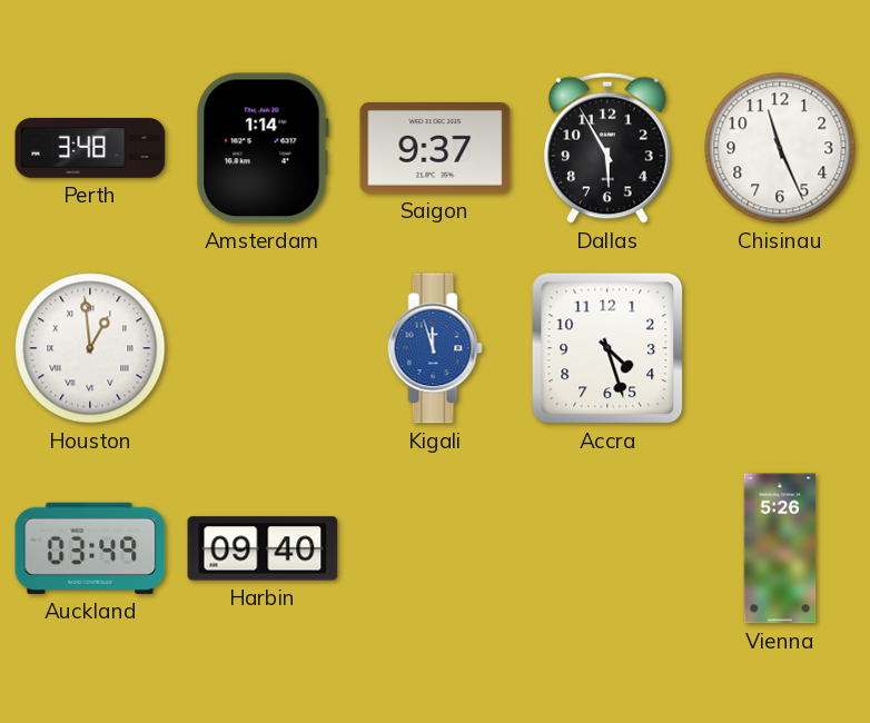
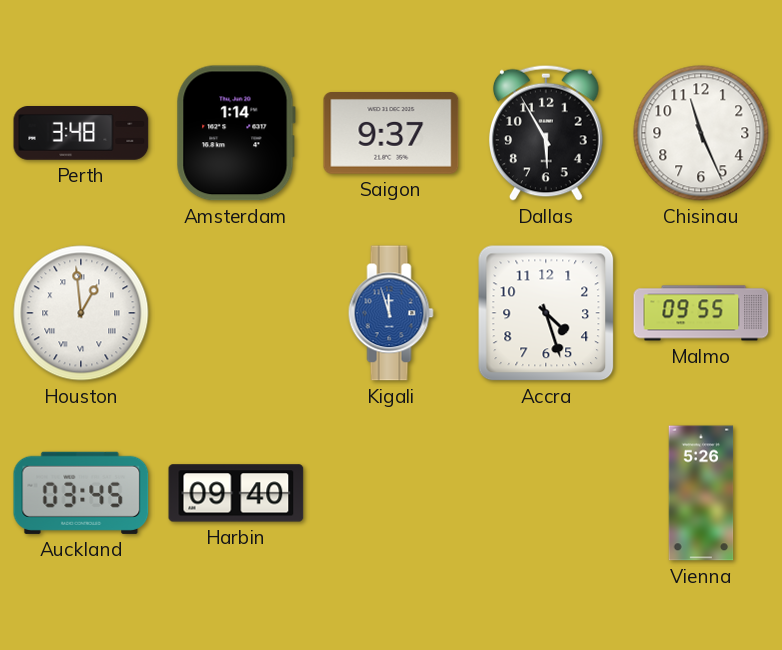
Malmo: none -> 09:55
Auckland: 03:49 -> 03:45
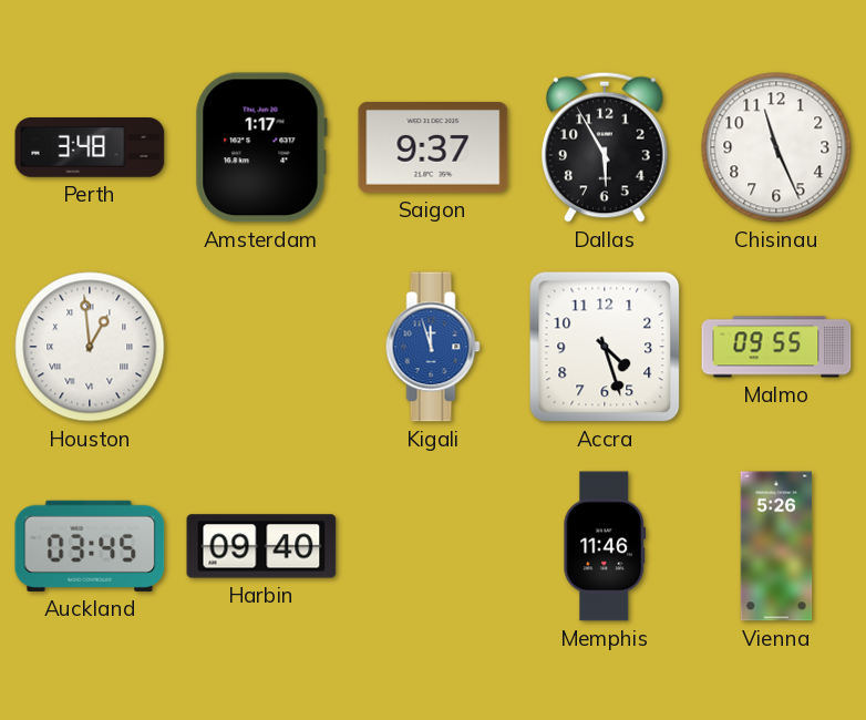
Amsterdam: 1:14 -> 1:17
Memphis: none -> 11:46
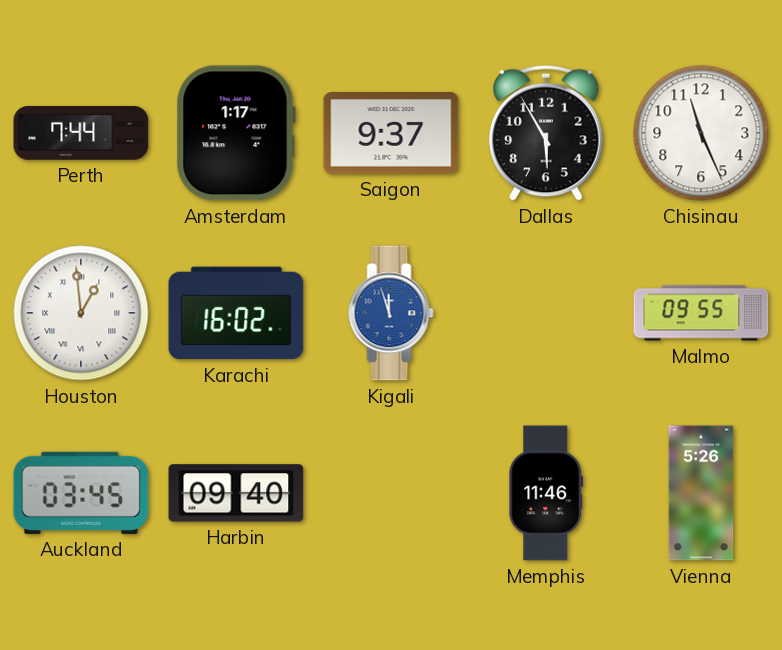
Perth: 3:48 -> 7:44
Karachi: none -> 16:02
Accra: 4:27 -> none
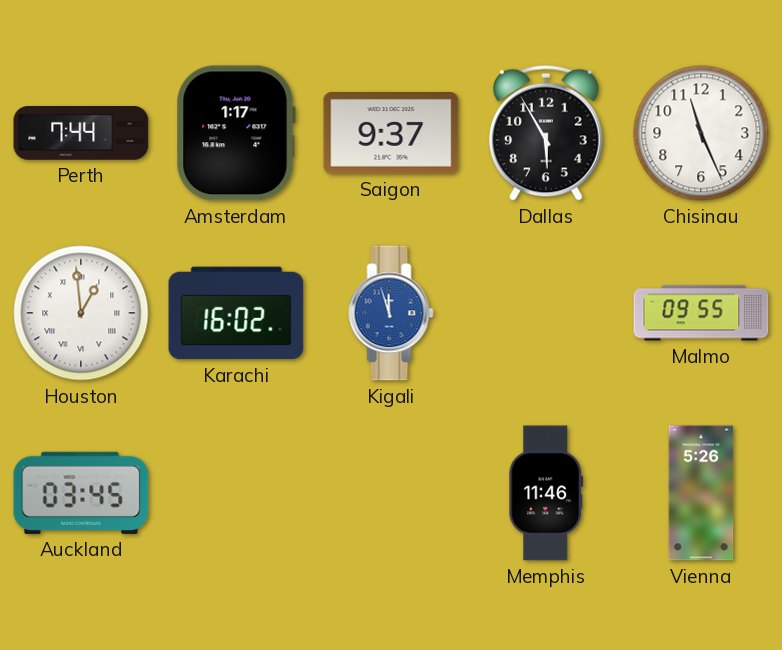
Harbin: 09:40 -> none
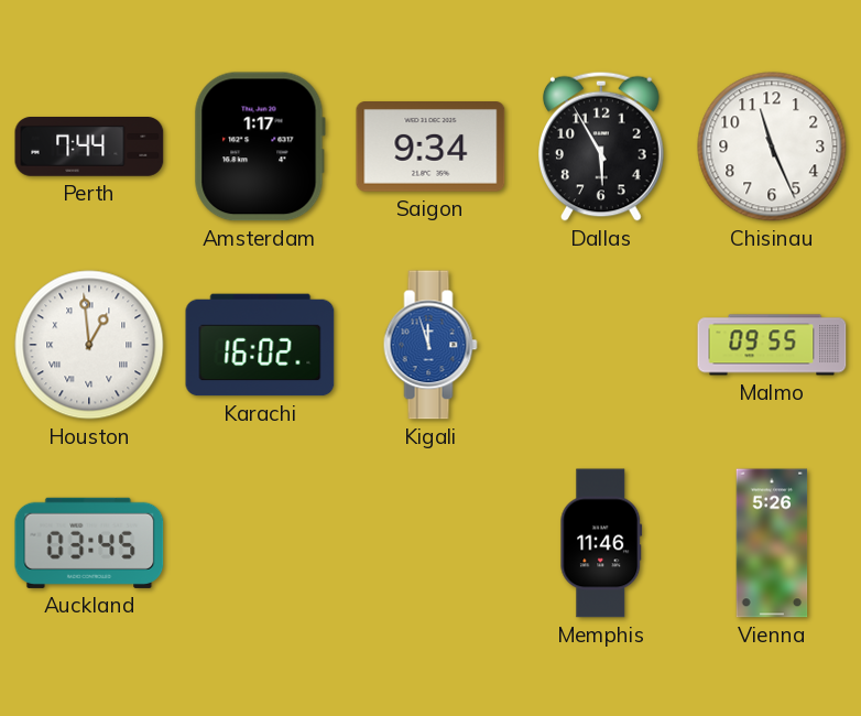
Saigon: 9:37 -> 9:34
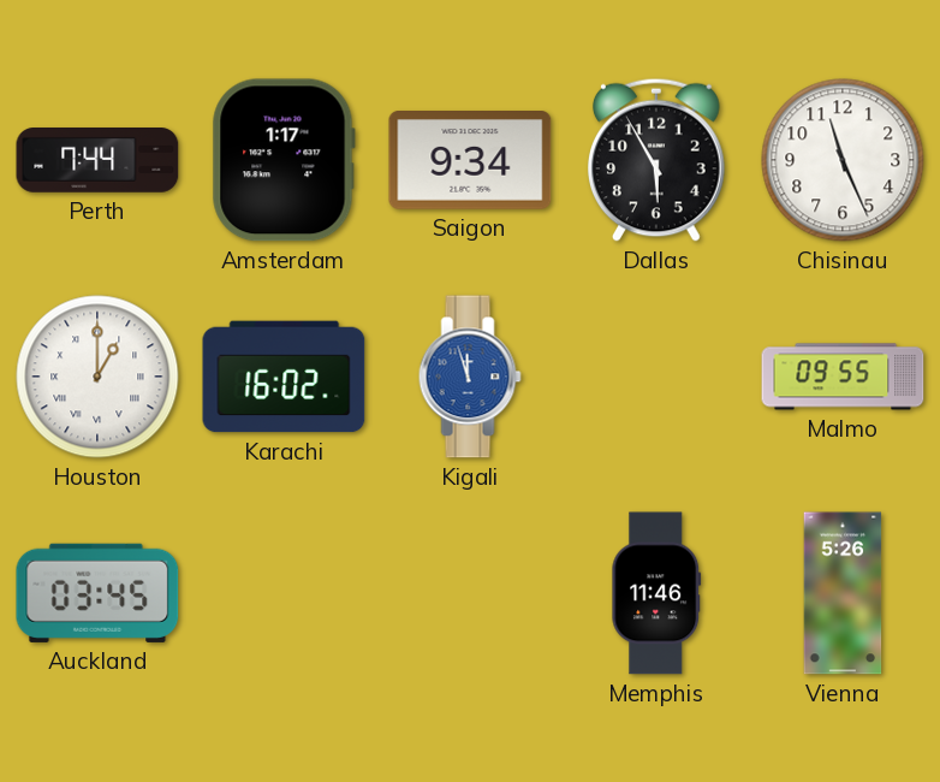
Houston: 12:59 -> 1:00
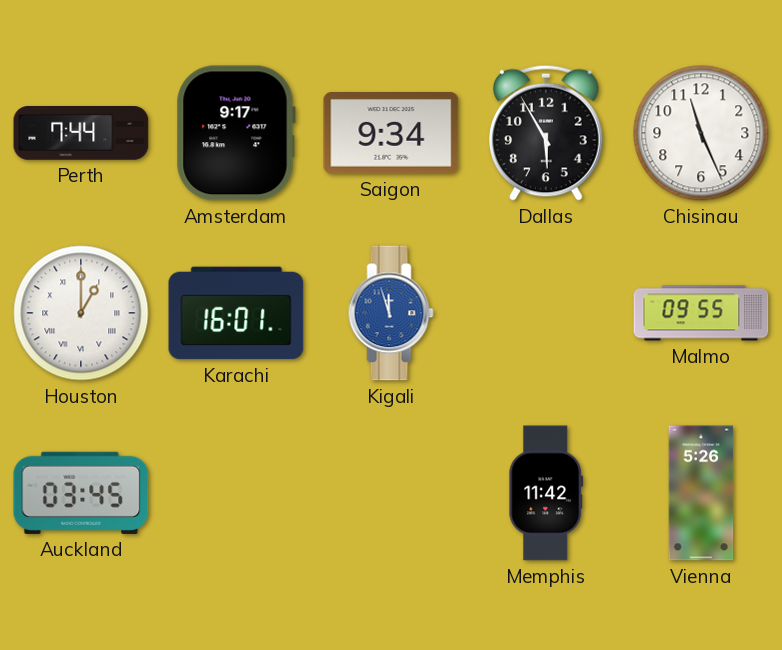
Amsterdam: 1:17 -> 9:17
Karachi: 16:02 -> 16:01
Memphis: 11:46 -> 11:42
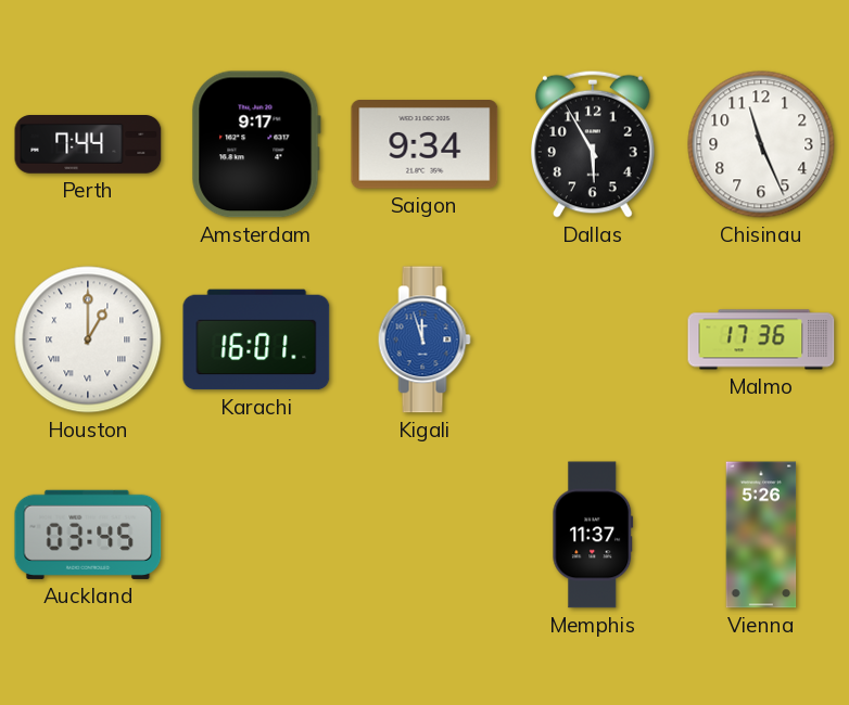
Malmo: 09:55 -> 17:36
Memphis: 11:42 -> 11:37
